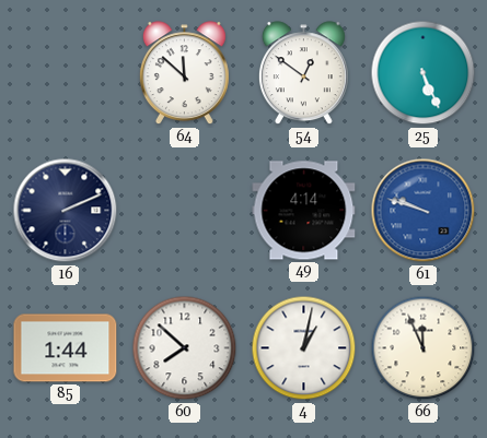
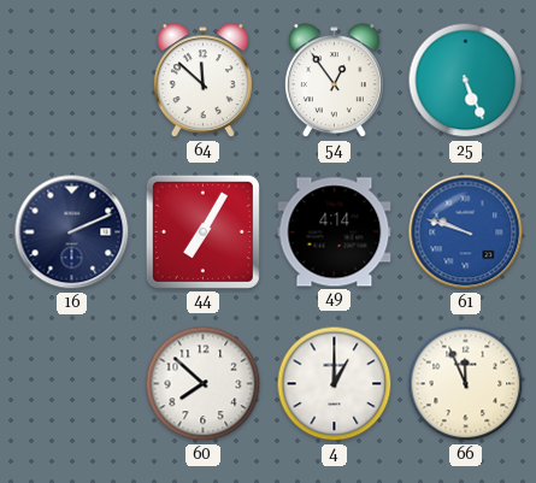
54: 12:51 -> 12:54
44: none -> 7:05
85: 1:44 -> none
4: 1:02 -> 1:00
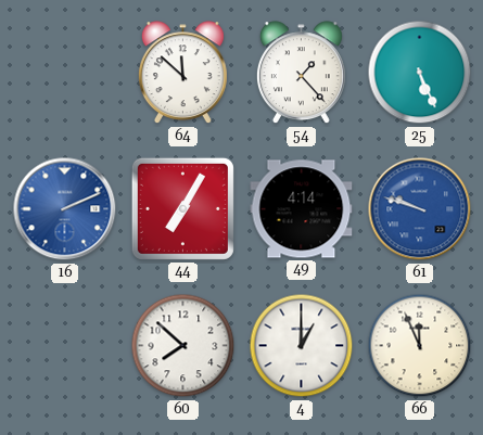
54: 12:54 -> 1:23
16 dial: navy -> blue
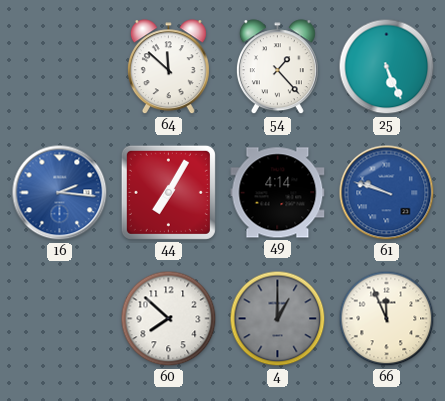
16: 2:11 -> 2:16
4 dial: white -> grey
